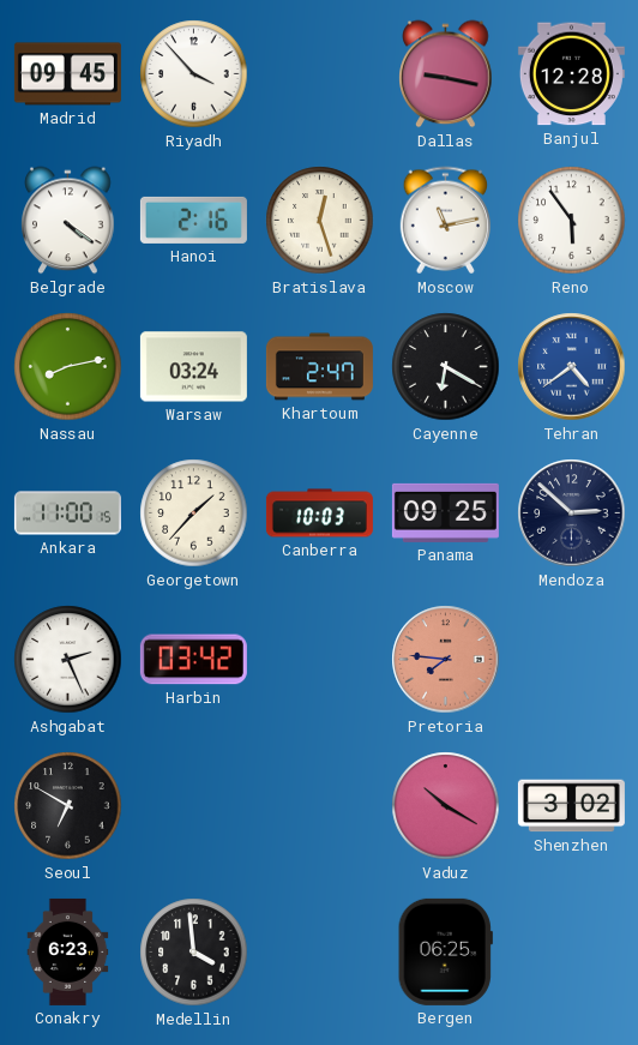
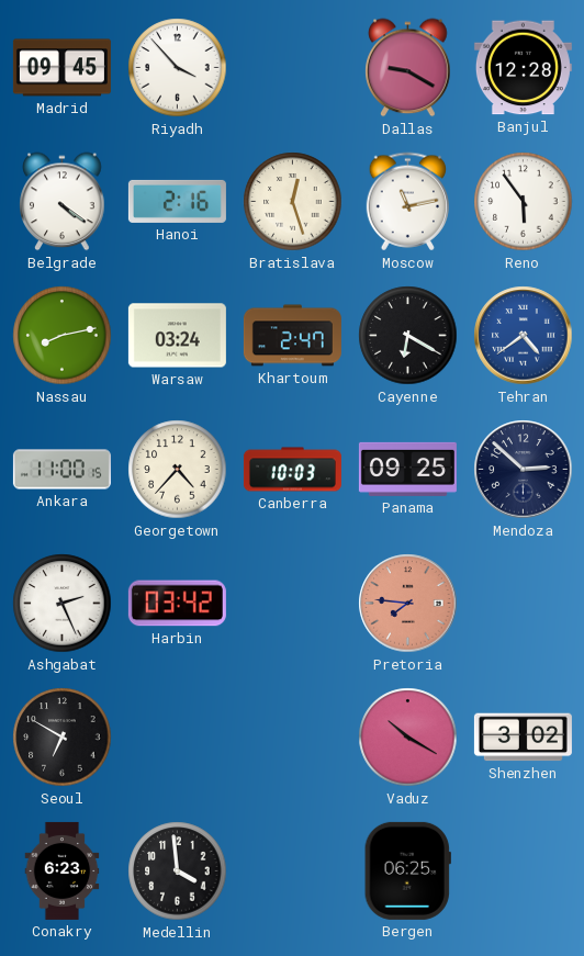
Dallas: 9:17 -> 9:20
Georgetown: 1:37 -> 4:37
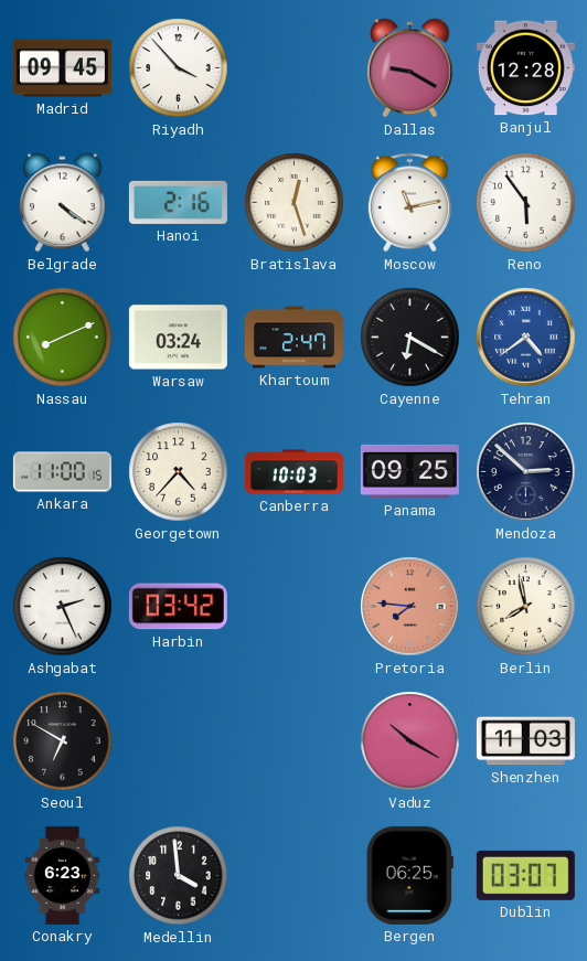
Nassau: 8:13 -> 8:11
Berlin: none -> 7:58
Shenzhen: 3:02 -> 11:03
Dublin: none -> 03:07
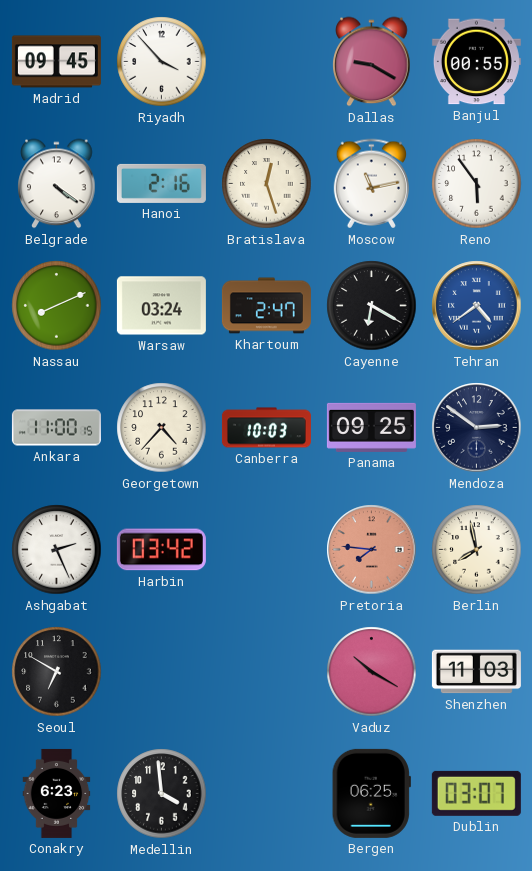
Banjul: 12:28 -> 00:55
Mendoza: 2:52 -> 2:51
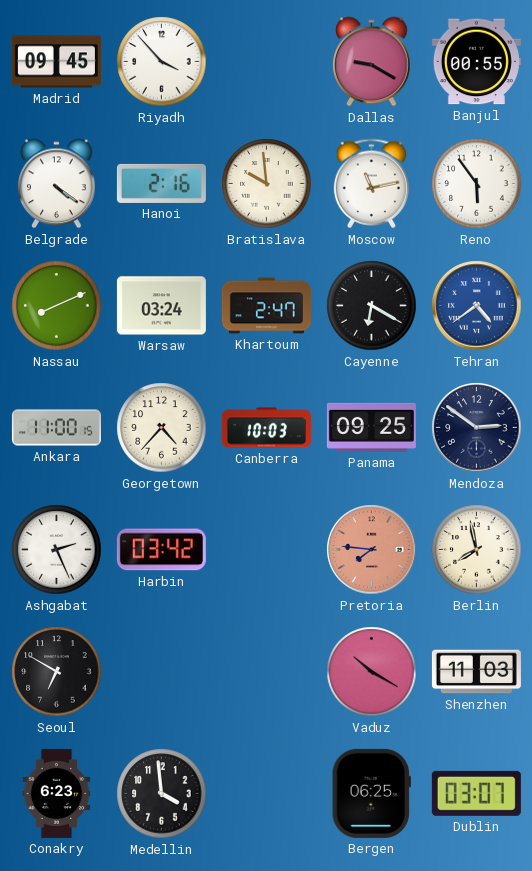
Bratislava: 12:27 -> 9:59
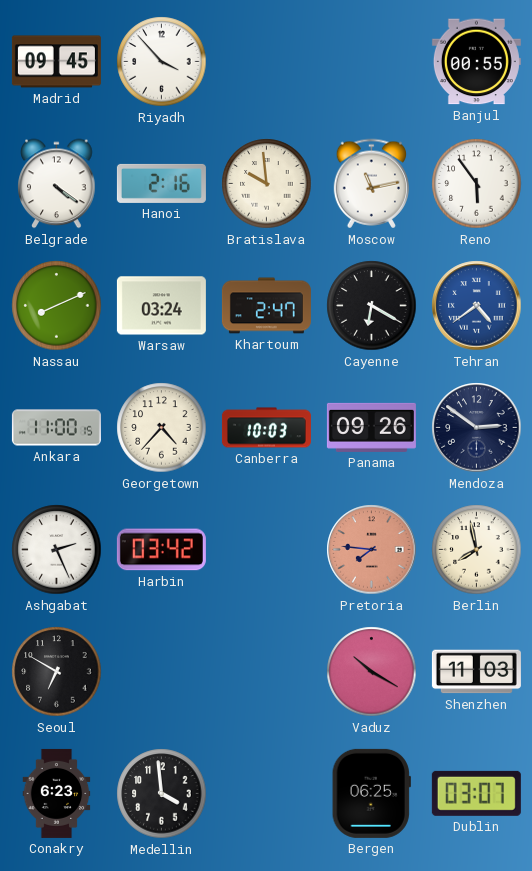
Dallas: 9:20 -> none
Panama: 09:25 -> 09:26
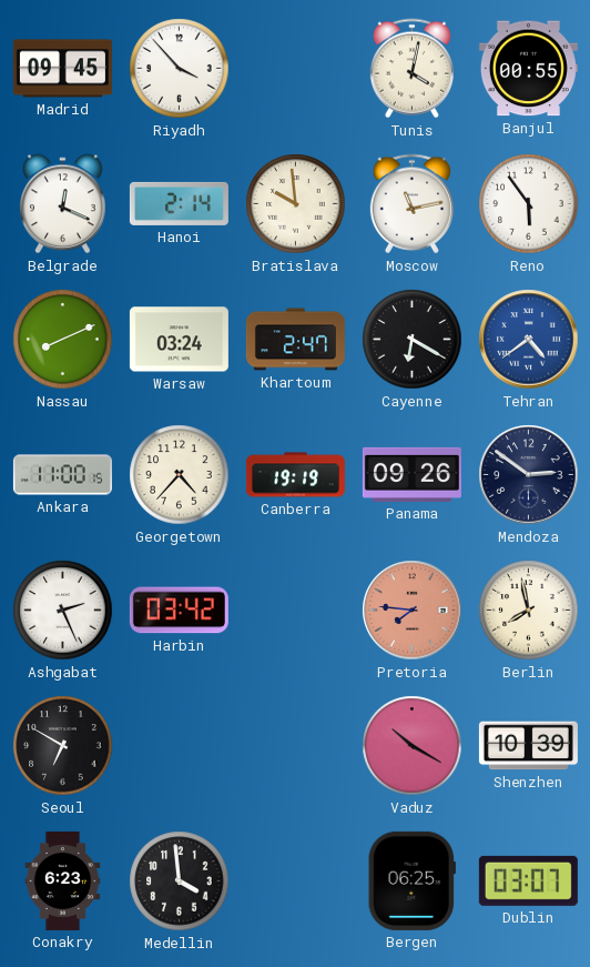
Tunis: none -> 4:02
Belgrade: 4:21 -> 12:19
Hanoi: 2:16 -> 2:14
Canberra: 10:03 -> 19:19
Shenzhen: 11:03 -> 10:39
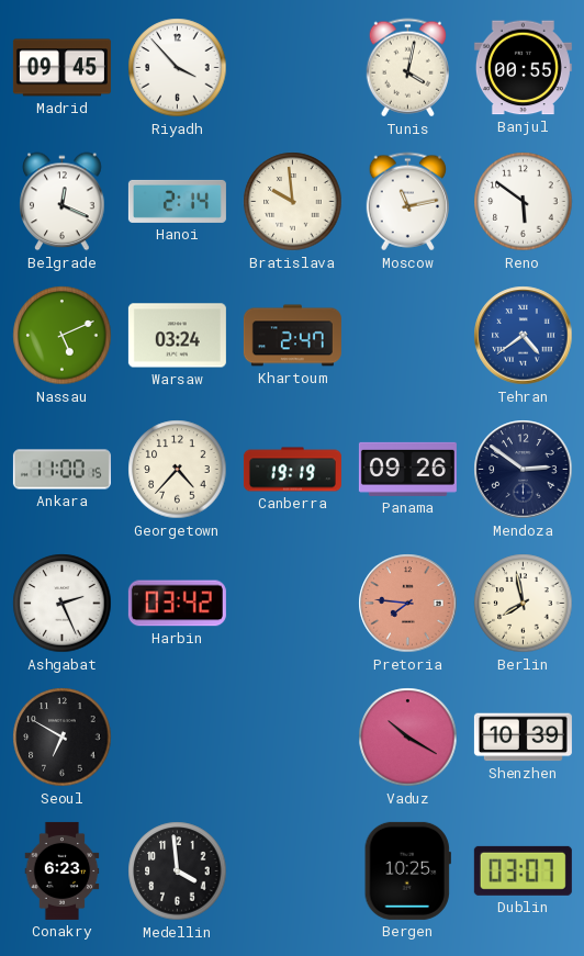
Reno: 5:54 -> 5:51
Nassau: 8:11 -> 5:11
Cayenne: 6:20 -> none
Bergen: 06:25 -> 10:25
